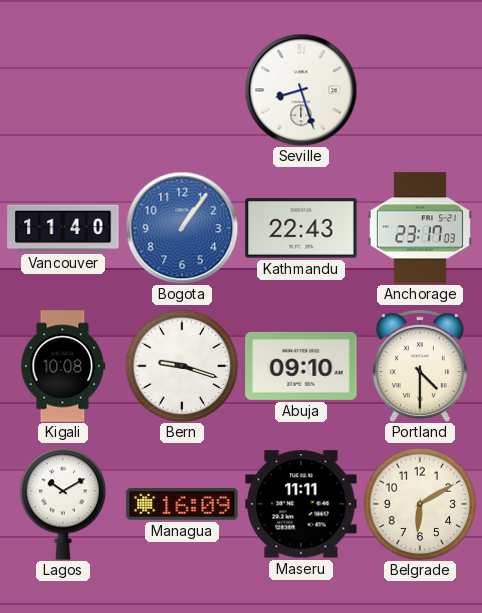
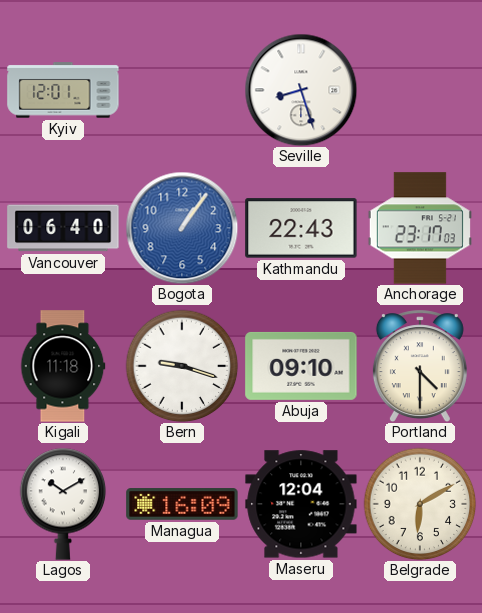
Kyiv: none -> 12:01
Vancouver: 11:40 -> 06:40
Kigali: 10:08 -> 11:18
Maseru: 11:11 -> 12:04
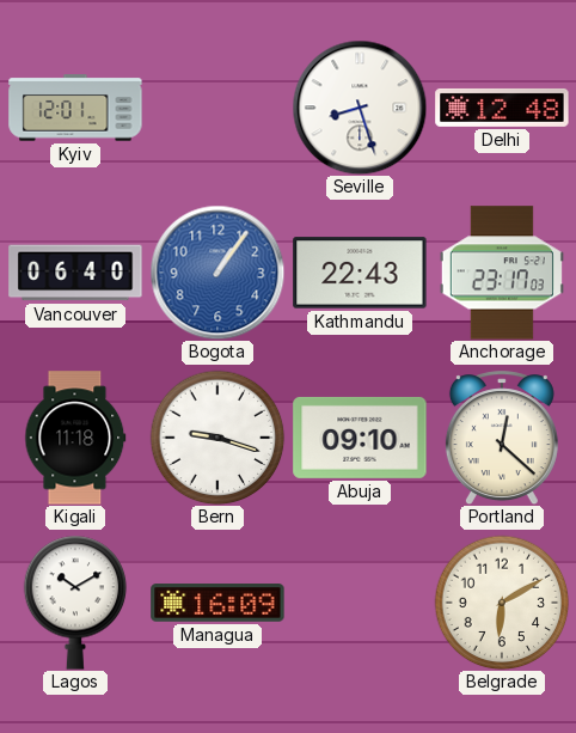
Delhi: none -> 12:48
Portland: 4:30 -> 12:22
Maseru: 12:04 -> none
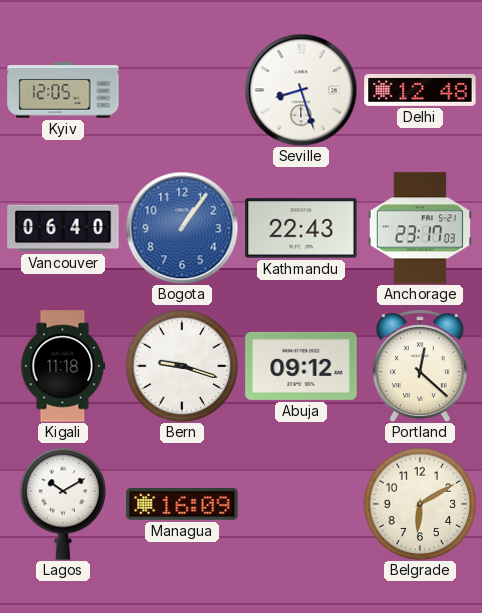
Kyiv: 12:01 -> 12:05
Abuja: 09:10 -> 09:12
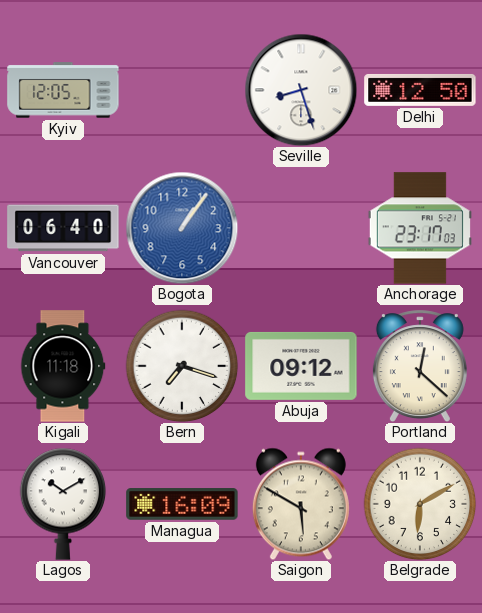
Delhi: 12:48 -> 12:50
Kathmandu: 22:43 -> none
Bern: 9:18 -> 7:18
Saigon: none -> 5:50
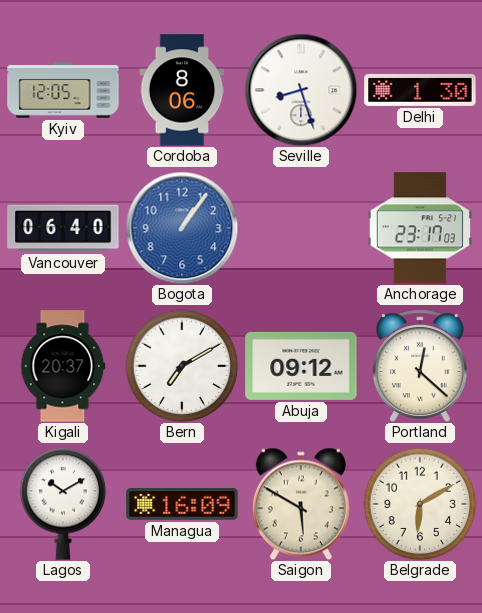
Cordoba: none -> 8:06
Delhi: 12:50 -> 1:30
Kigali: 11:18 -> 20:37
Bern: 7:18 -> 7:10
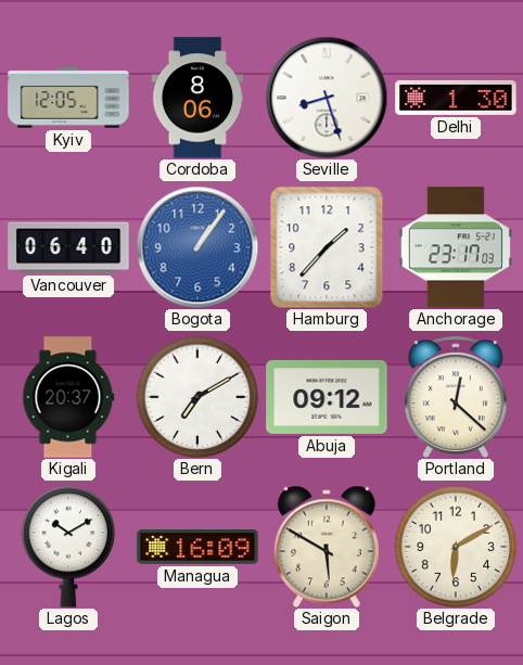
Hamburg: none -> 1:37
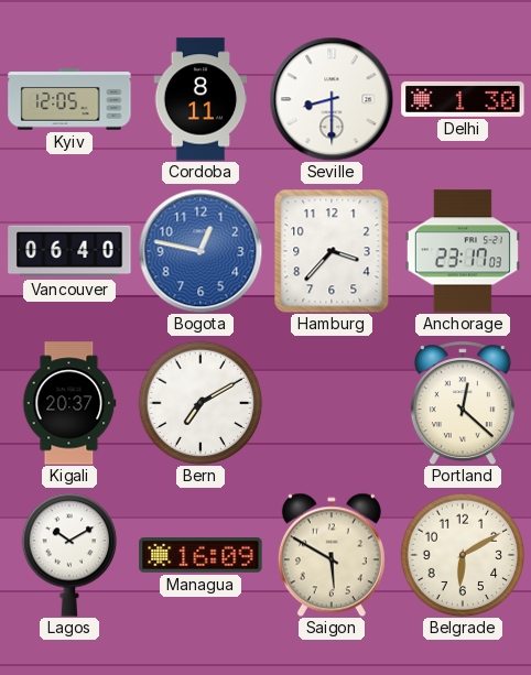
Cordoba: 8:06 -> 8:11
Seville: 8:27 -> 8:30
Bogota: 1:06 -> 12:47
Hamburg: 1:37 -> 3:37
Abuja: 09:12 -> none
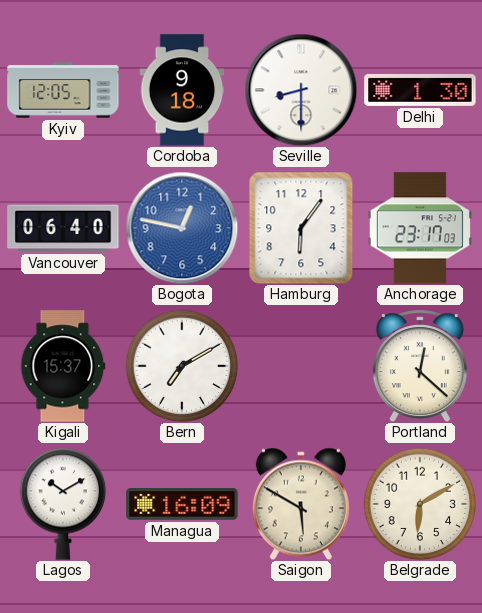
Cordoba: 8:11 -> 9:18
Hamburg: 3:37 -> 6:06
Kigali: 20:37 -> 15:37
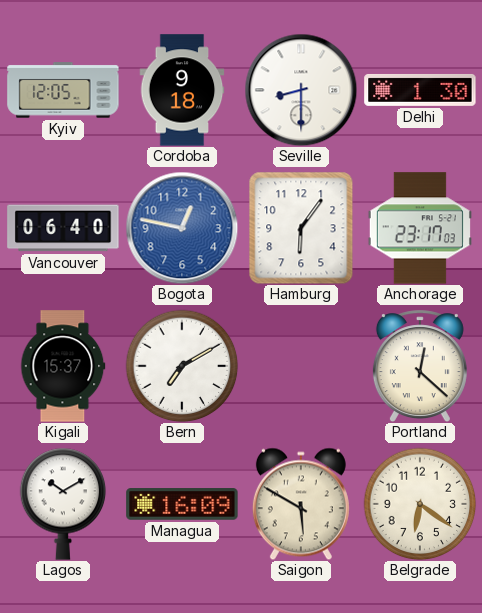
Belgrade: 6:10 -> 6:21
